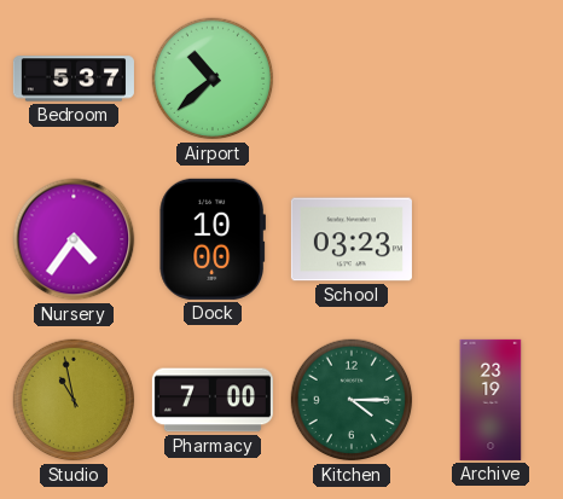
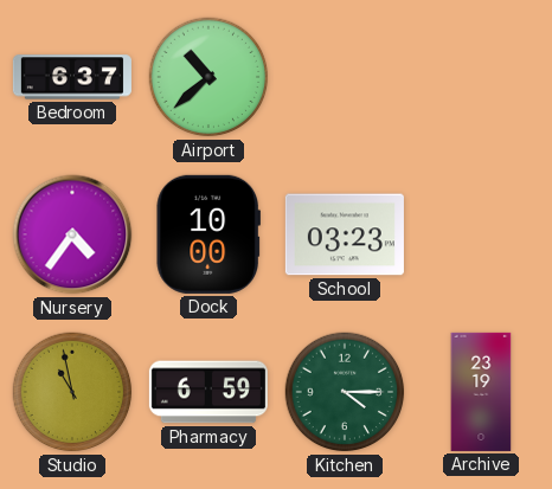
Bedroom: 5:37 -> 6:37
Pharmacy: 7:00 -> 6:59
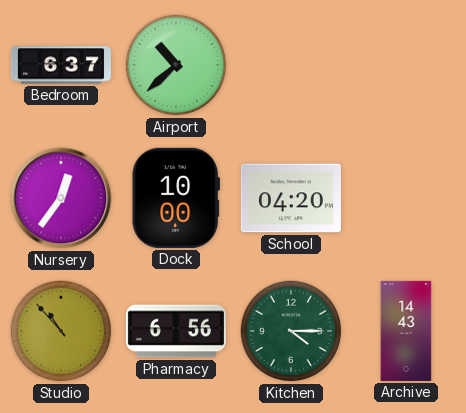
Nursery: 4:36 -> 12:36
School: 03:23 -> 04:20
Studio: 10:58 -> 10:53
Pharmacy: 6:59 -> 6:56
Archive: 23:19 -> 14:43
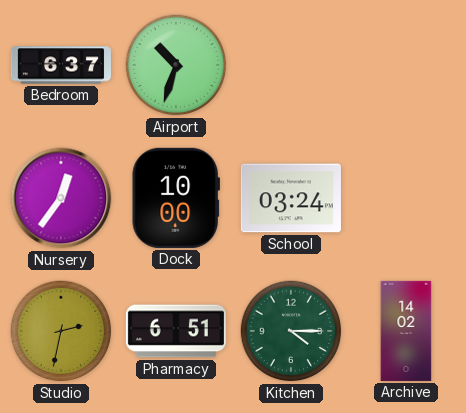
Airport: 10:38 -> 10:33
School: 04:20 -> 03:24
Studio: 10:53 -> 2:32
Pharmacy: 6:56 -> 6:51
Archive: 14:43 -> 14:02
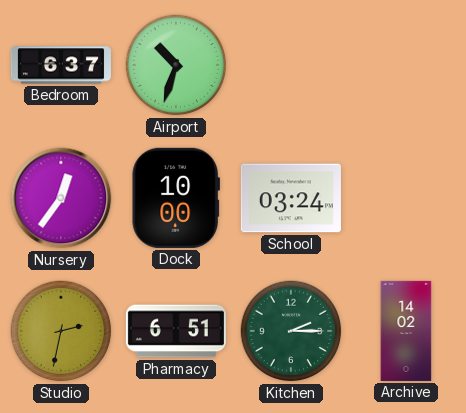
Kitchen: 4:15 -> 2:15
